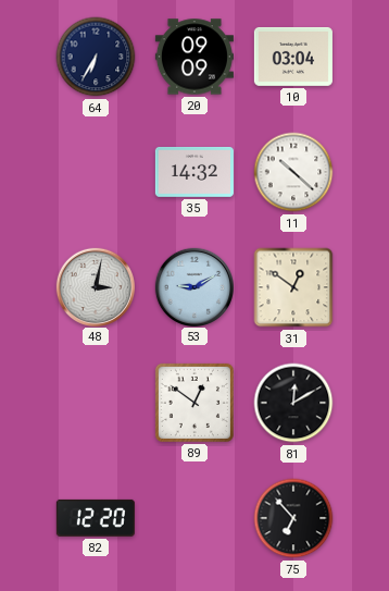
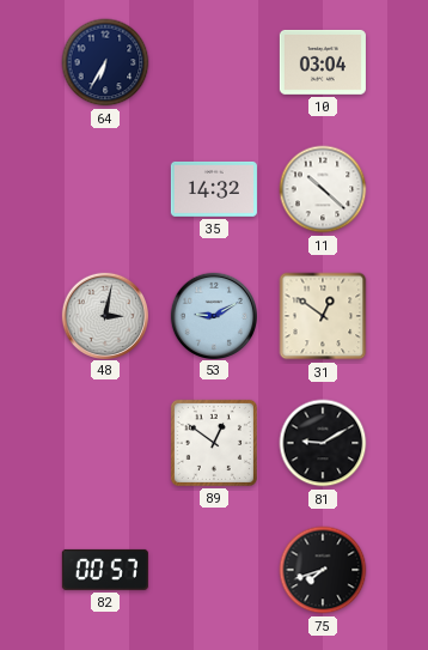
20: 09:09 -> none
81: 12:10 -> 9:10
82: 12:20 -> 00:57
75: 6:53 -> 7:42
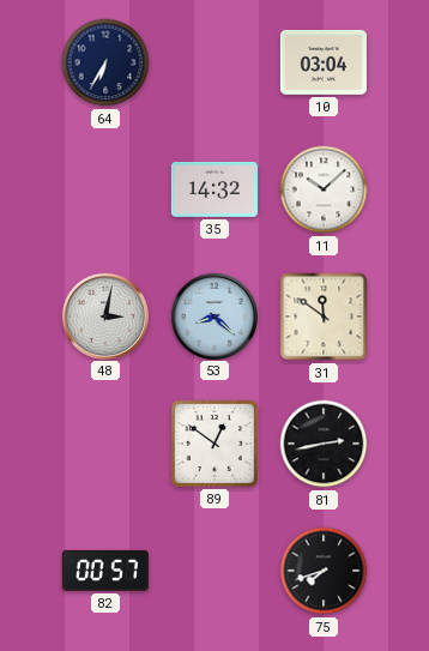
11: 10:22 -> 10:08
53: 9:10 -> 8:22
31: 12:51 -> 11:51
81: 9:10 -> 2:43
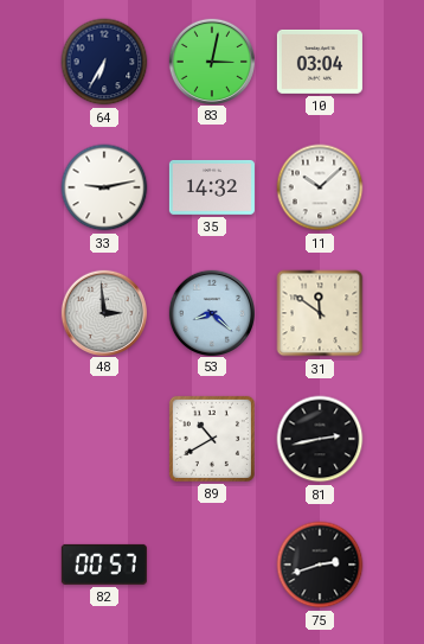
83: none -> 3:02
33: none -> 9:13
48: 3:02 -> 2:59
89: 12:51 -> 10:40
75: 7:42 -> 2:42
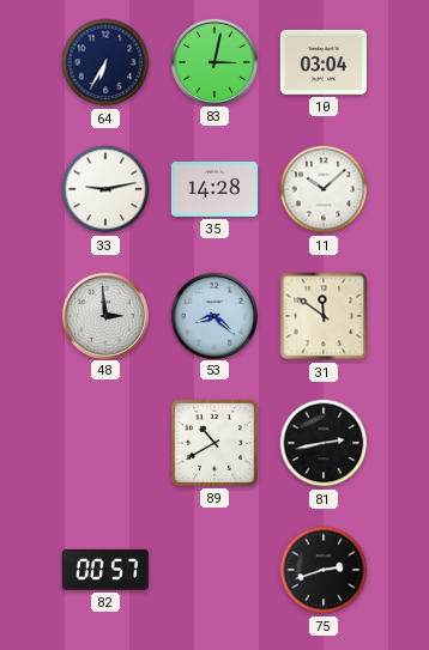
35: 14:32 -> 14:28
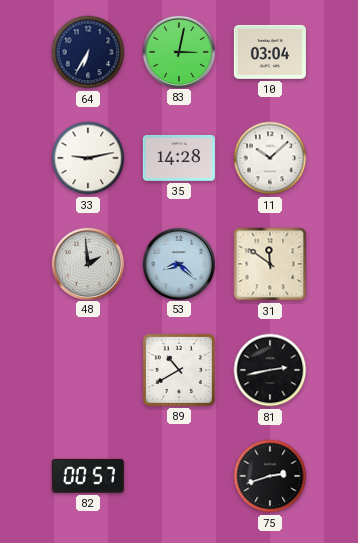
48: 2:59 -> 1:59
